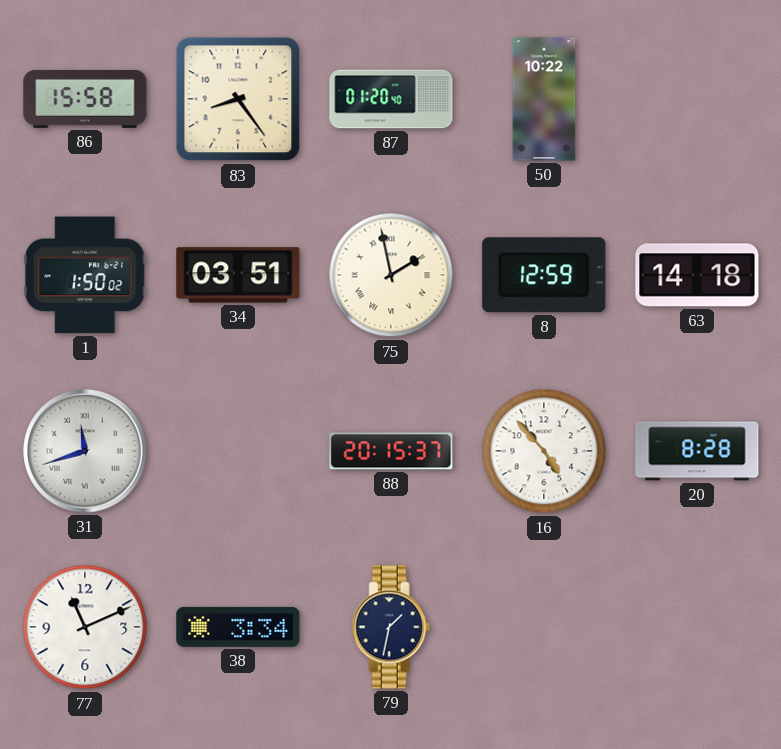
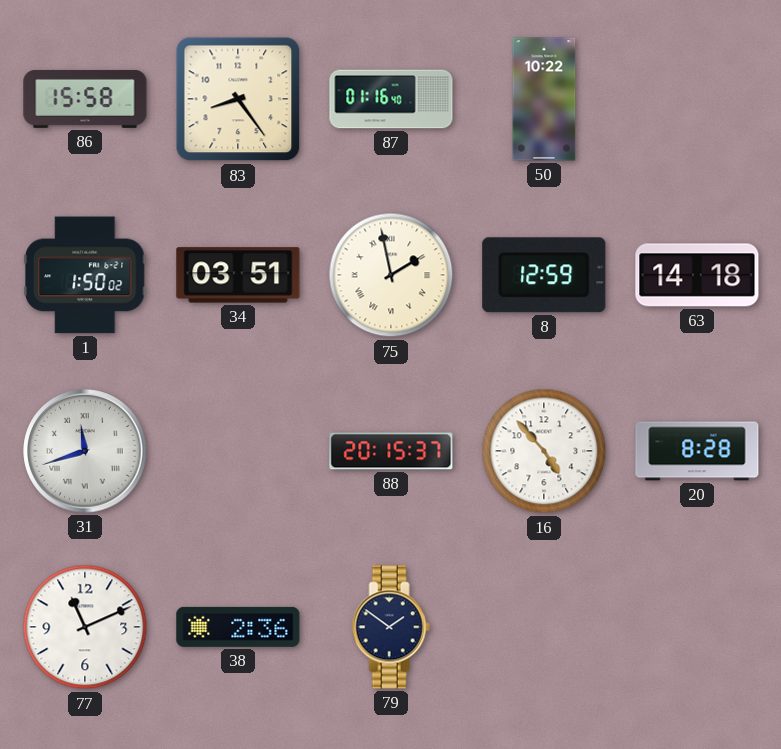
87: 01:20 -> 01:16
38: 3:34 -> 2:36
79: 1:32 -> 1:51
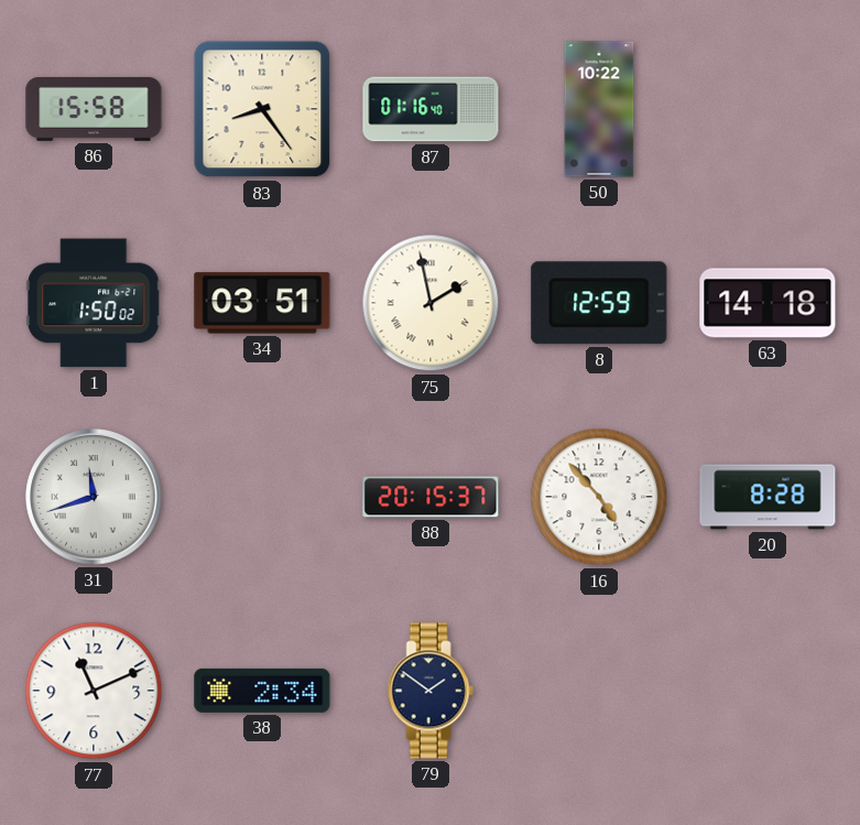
38: 2:36 -> 2:34
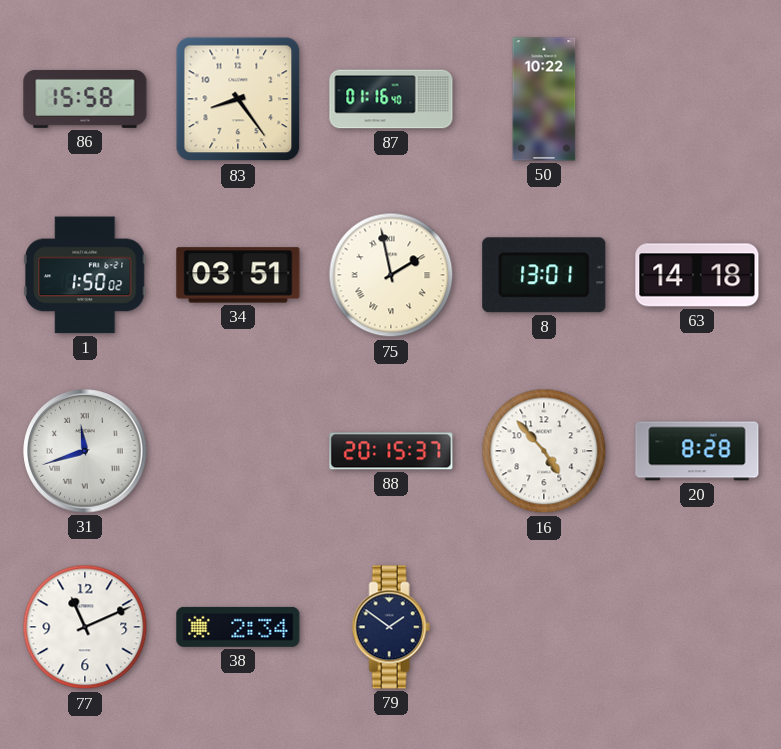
8: 12:59 -> 13:01
